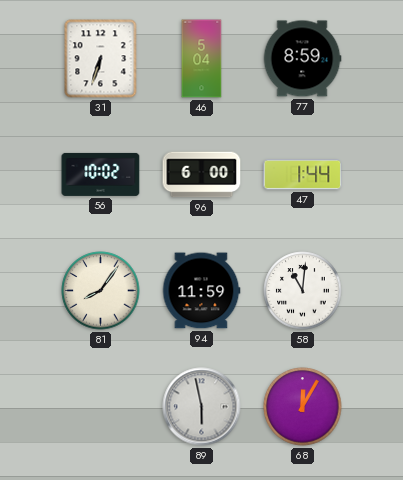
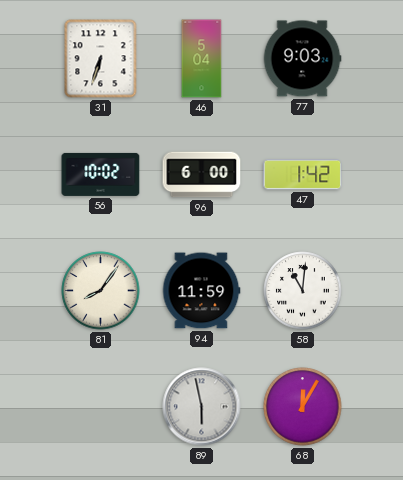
77: 8:59 -> 9:03
47: 1:44 -> 1:42
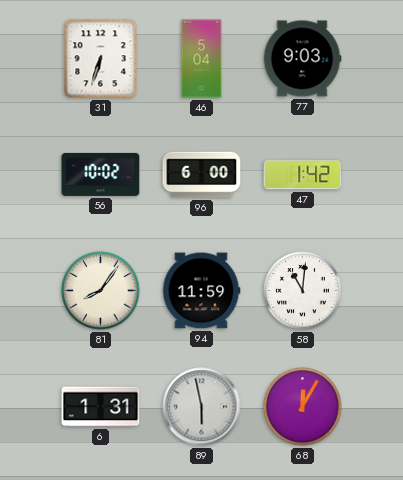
6: none -> 1:31
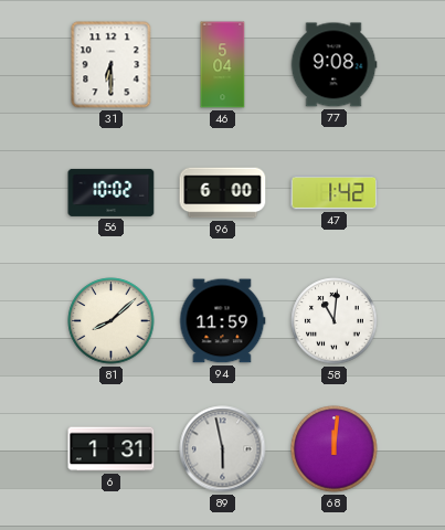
31: 6:33 -> 6:30
77: 9:03 -> 9:08
81: 8:06 -> 8:08
68: 12:05 -> 12:01
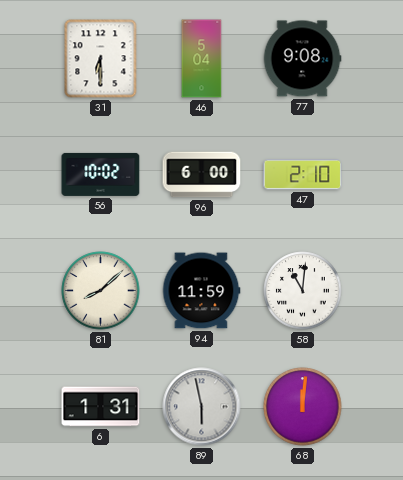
47: 1:42 -> 2:10
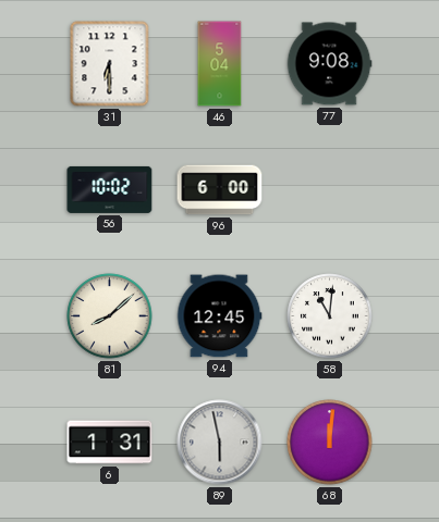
47: 2:10 -> none
94: 11:59 -> 12:45
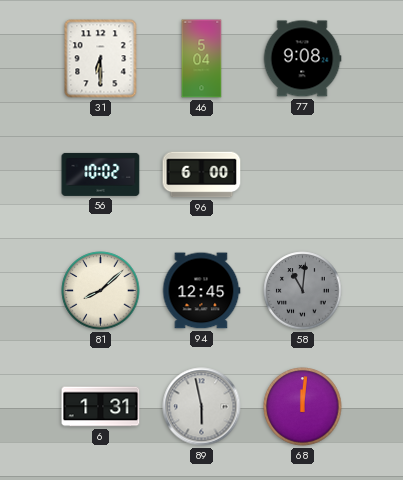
58 dial: white -> grey
